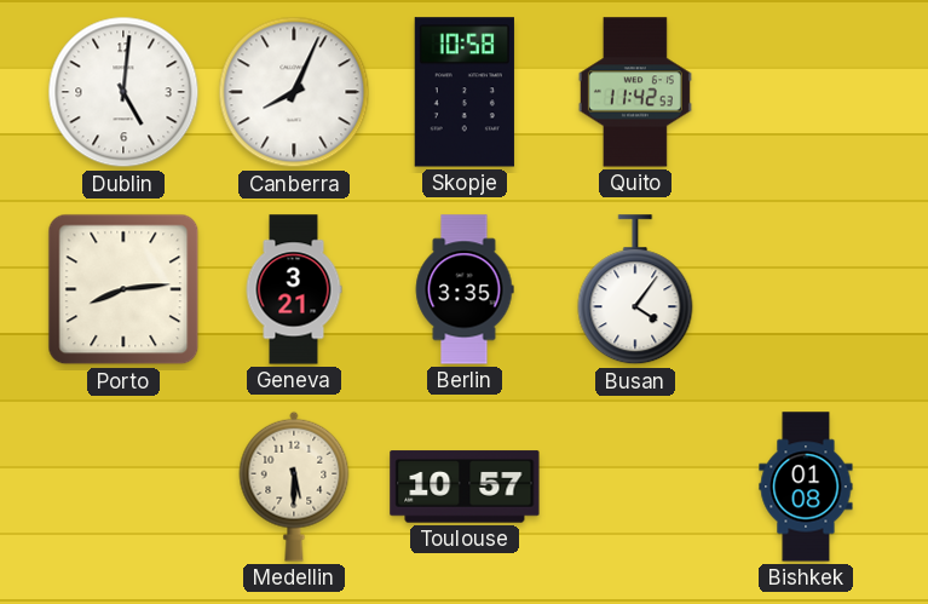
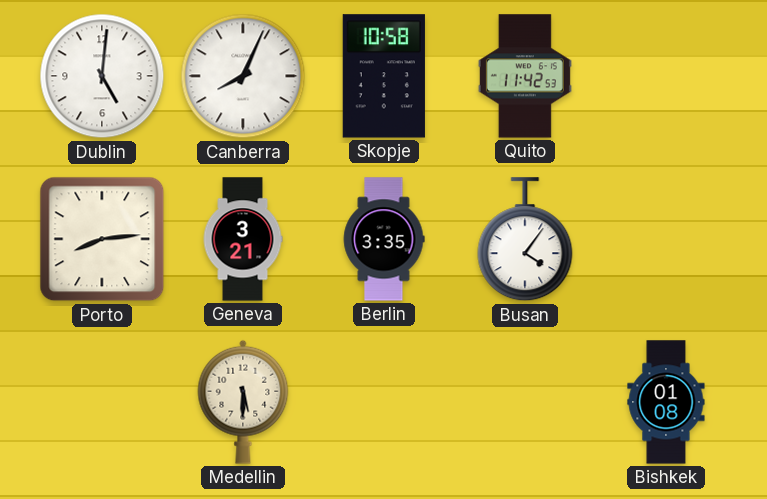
Toulouse: 10:57 -> none
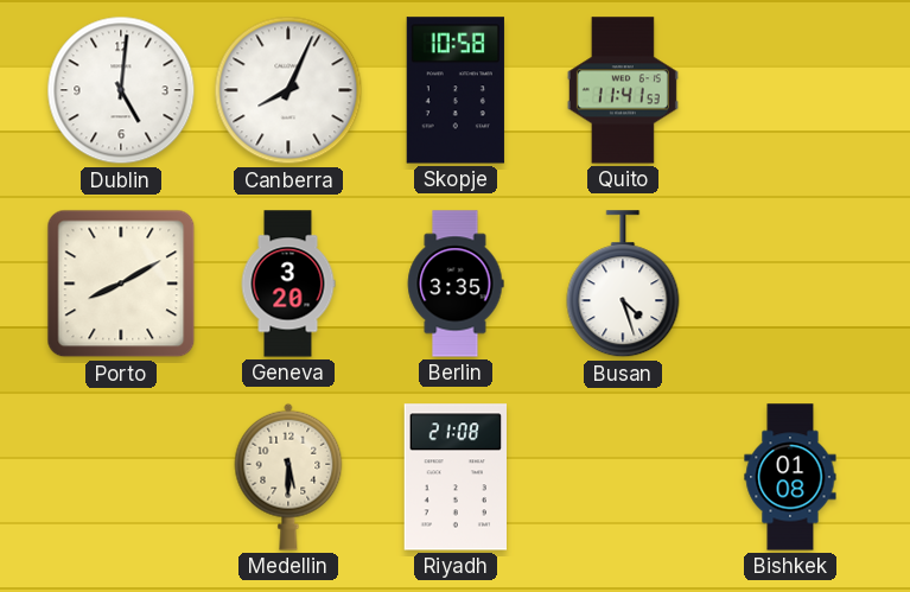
Quito: 11:42 -> 11:41
Porto: 8:14 -> 8:10
Geneva: 3:21 -> 3:20
Busan: 4:06 -> 4:27
Riyadh: none -> 21:08
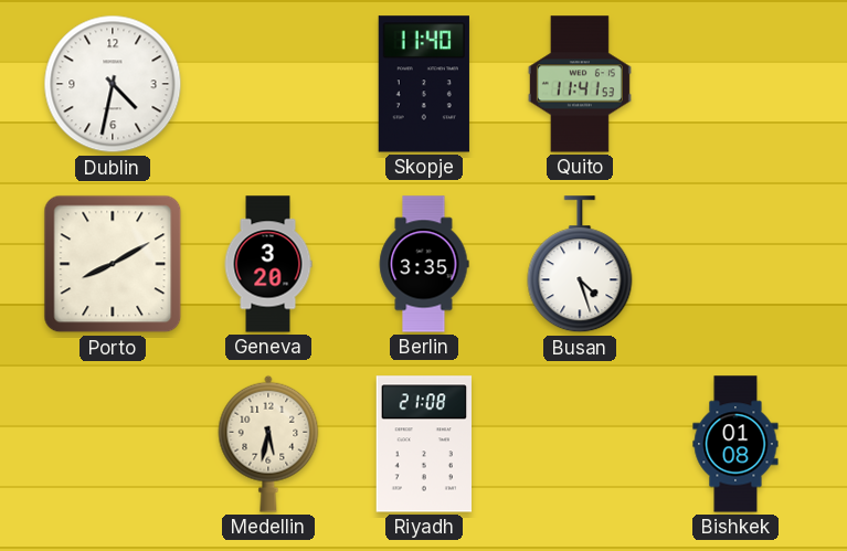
Dublin: 5:01 -> 4:32
Canberra: 8:04 -> none
Skopje: 10:58 -> 11:40
Medellin: 5:30 -> 5:32
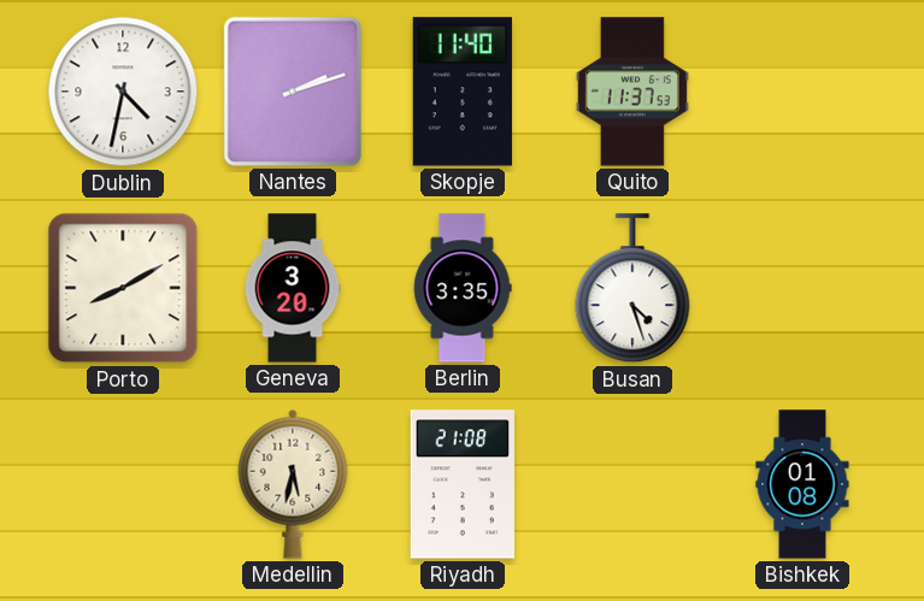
Nantes: none -> 2:12
Quito: 11:41 -> 11:37
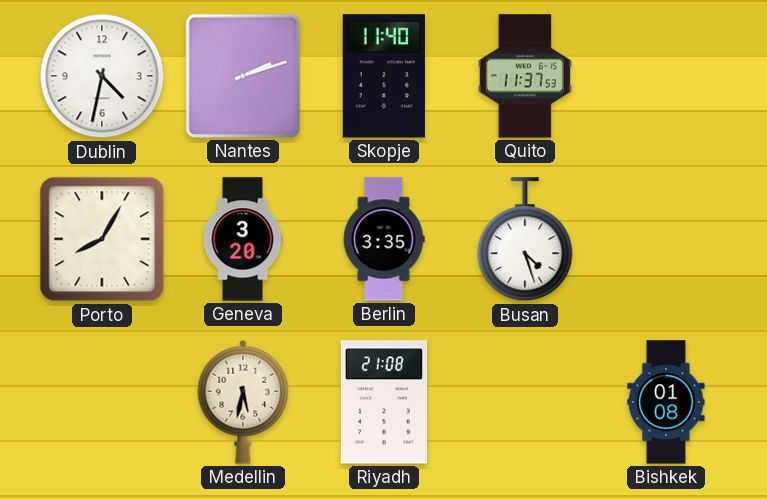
Porto: 8:10 -> 8:05
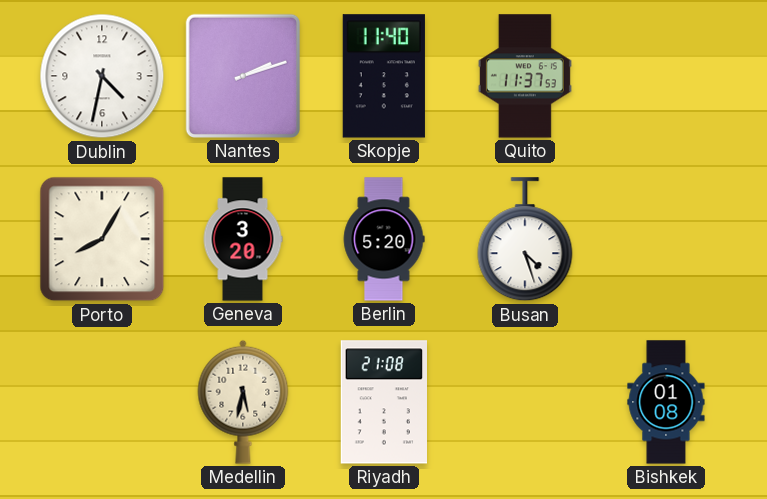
Berlin: 3:35 -> 5:20
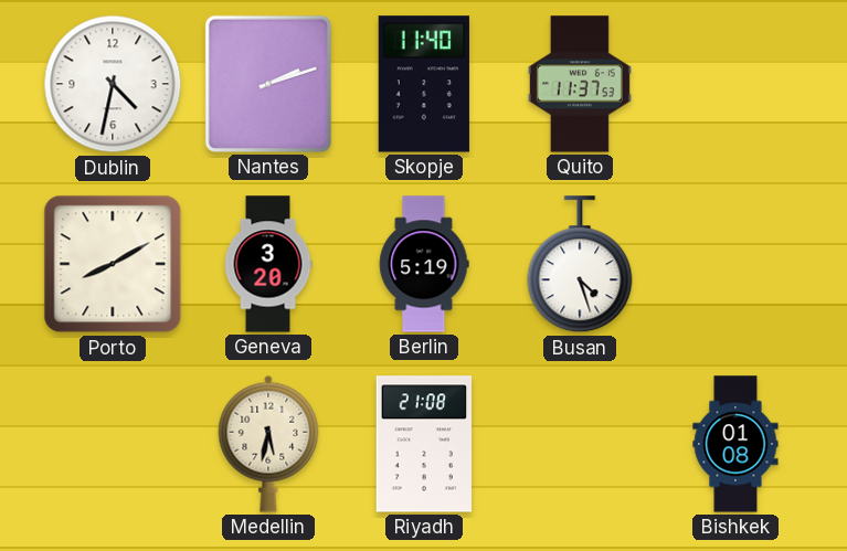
Porto: 8:05 -> 8:10
Berlin: 5:20 -> 5:19
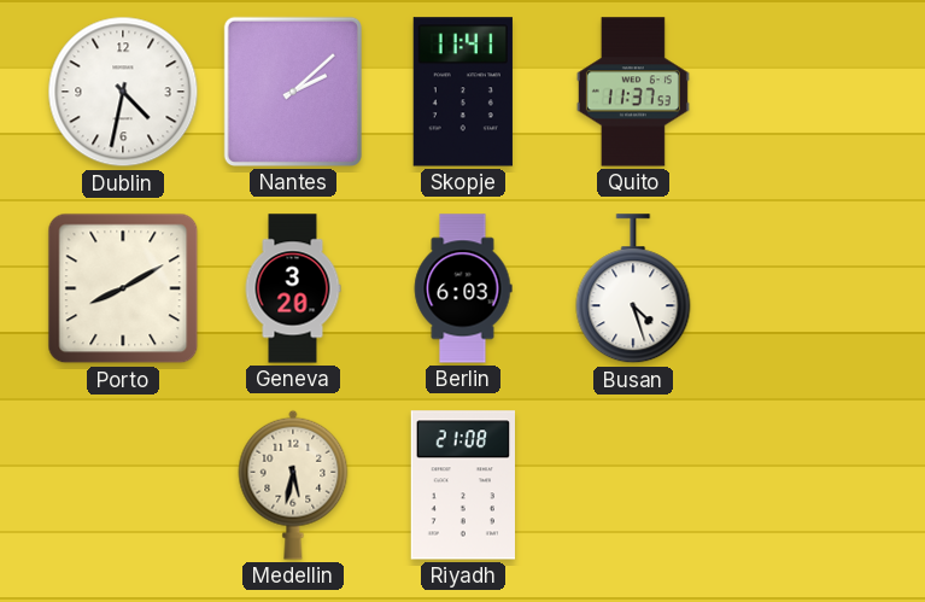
Nantes: 2:12 -> 2:08
Skopje: 11:40 -> 11:41
Berlin: 5:19 -> 6:03
Bishkek: 01:08 -> none
